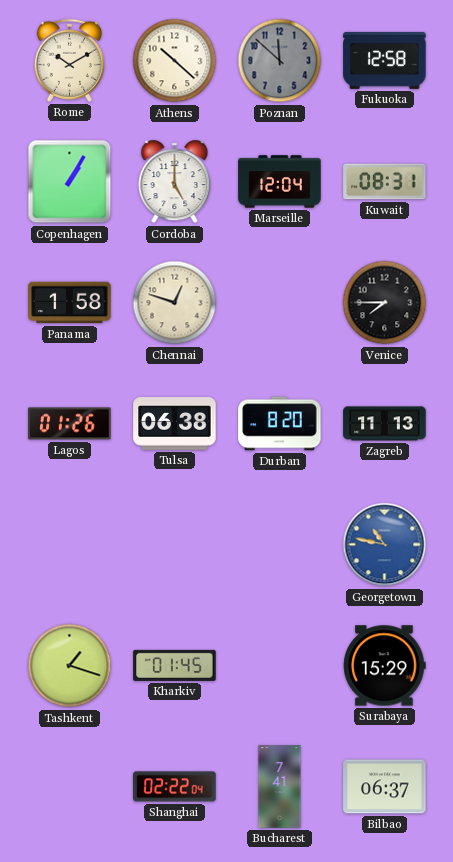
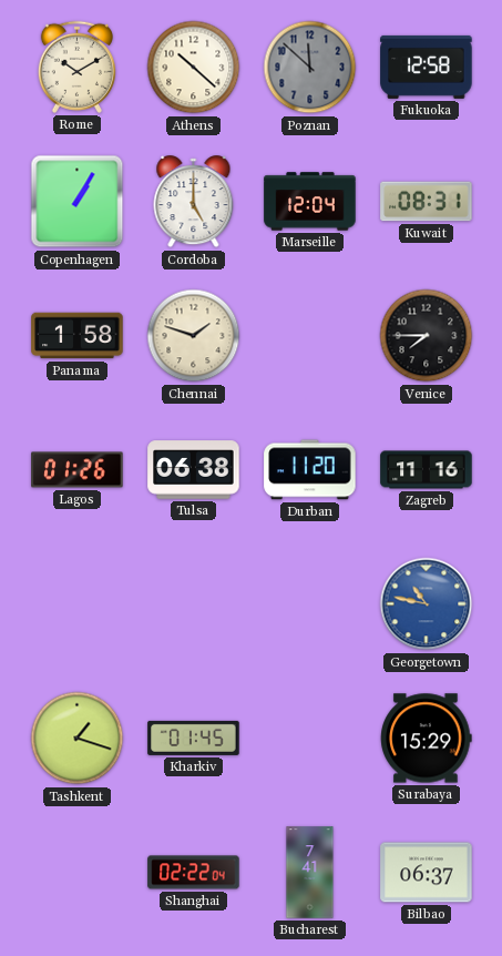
Chennai: 12:48 -> 1:48
Durban: 8:20 -> 11:20
Zagreb: 11:13 -> 11:16
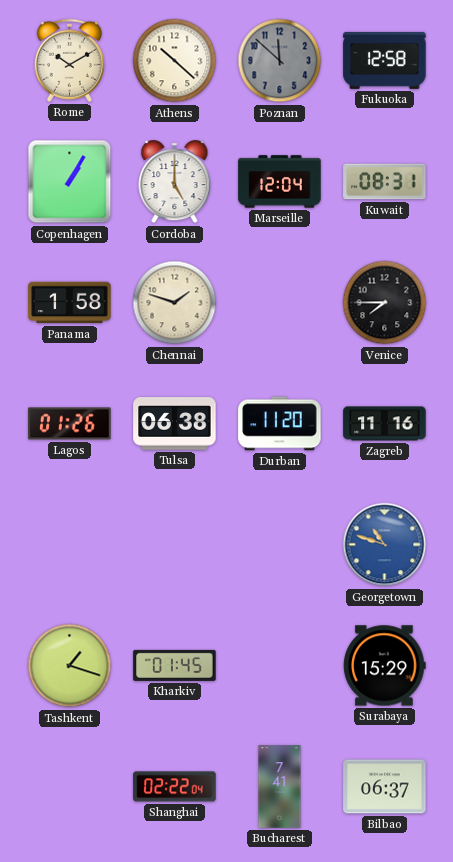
Georgetown: 10:47 -> 10:48
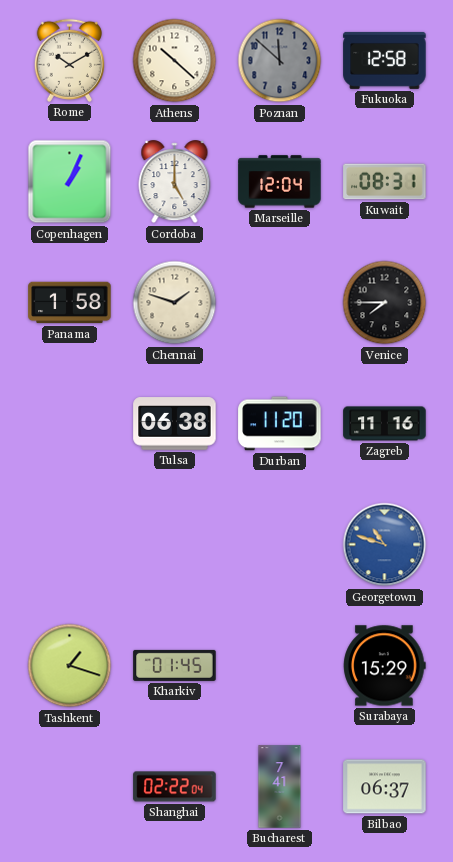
Copenhagen: 1:05 -> 1:04
Lagos: 01:26 -> none
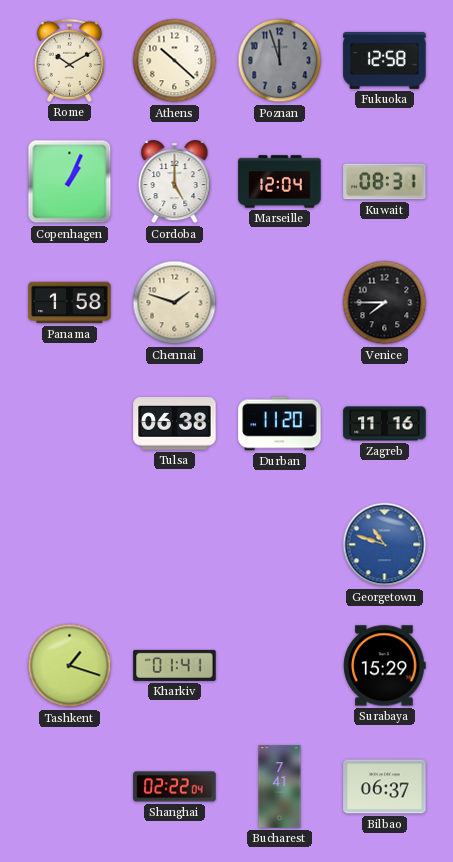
Poznan: 11:52 -> 11:57
Kharkiv: 01:45 -> 01:41
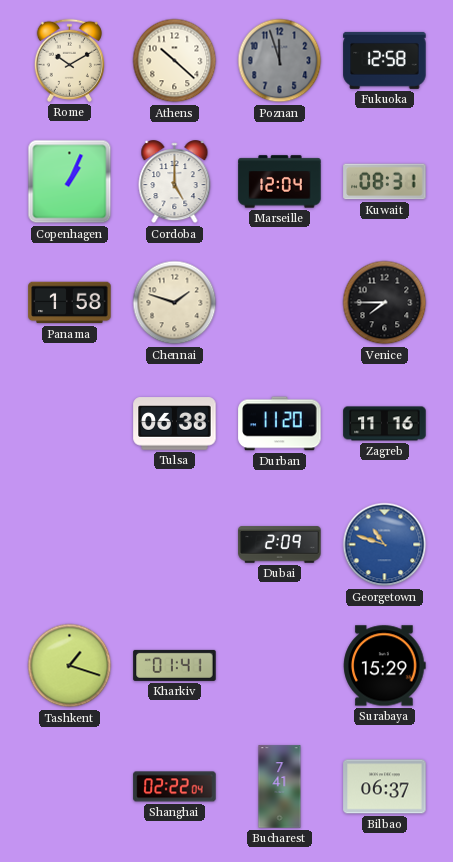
Dubai: none -> 2:09
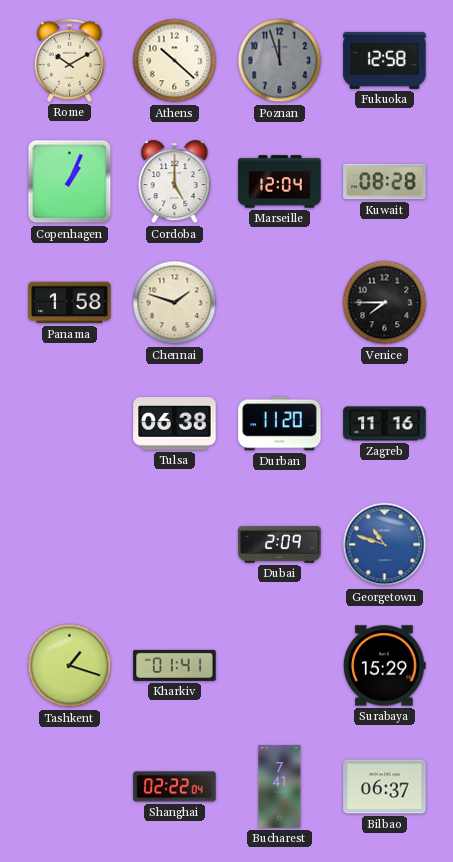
Kuwait: 08:31 -> 08:28
